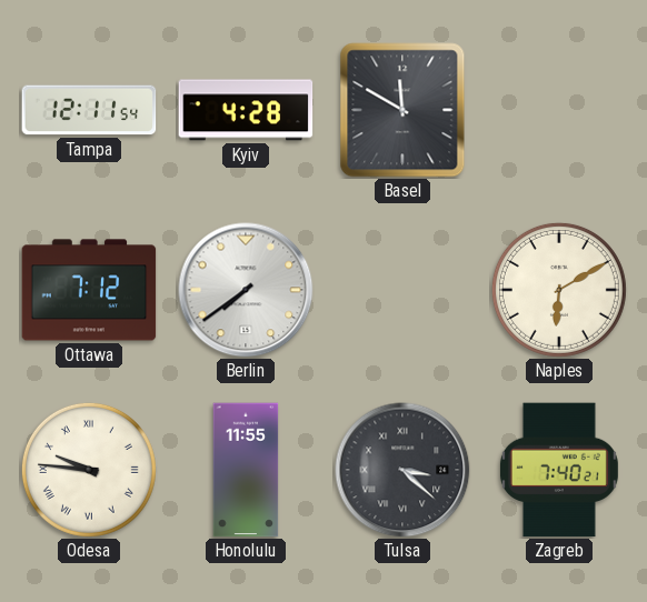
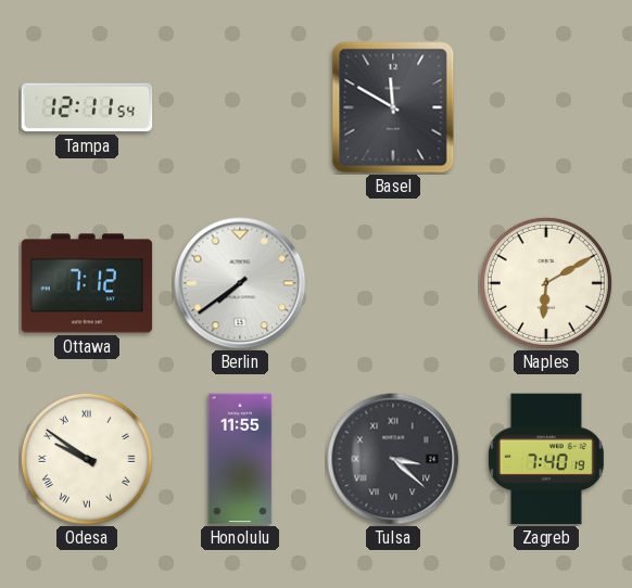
Kyiv: 4:28 -> none
Odesa: 9:46 -> 9:51
Zagreb: 7:40:21 -> 7:40:19
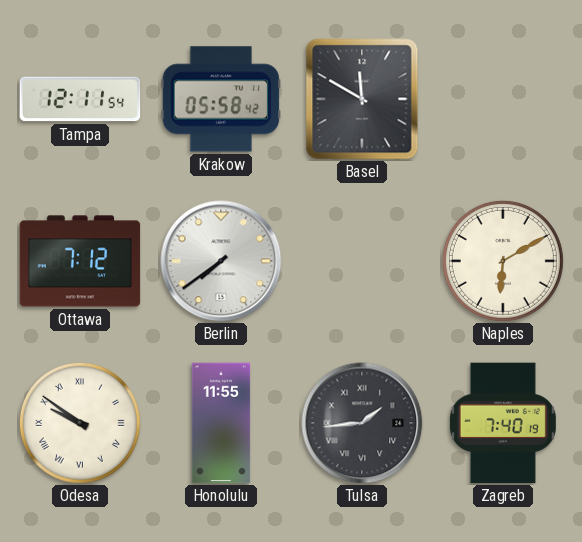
Krakow: none -> 05:58
Tulsa: 3:22 -> 1:44
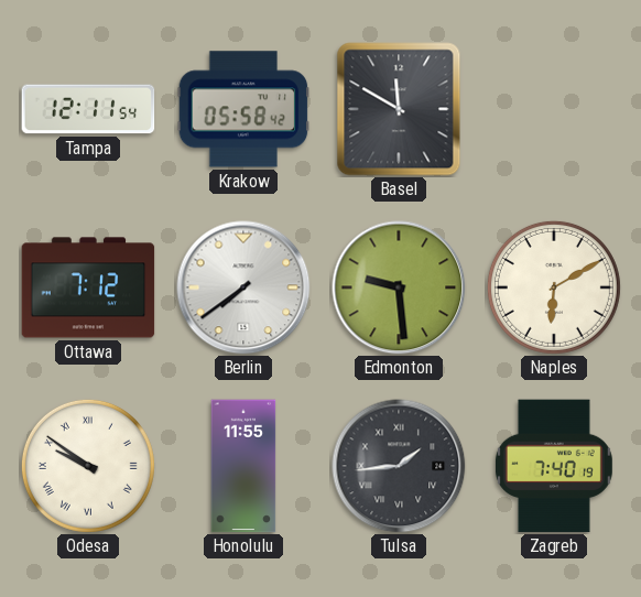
Edmonton: none -> 9:29
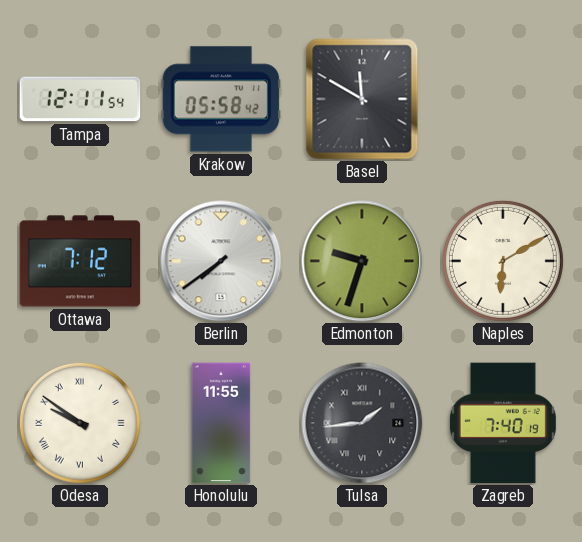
Edmonton: 9:29 -> 9:33
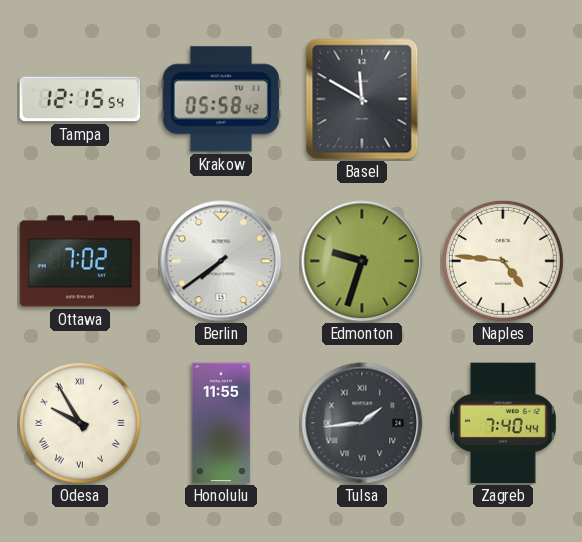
Tampa: 12:11 -> 12:15
Ottawa: 7:12 -> 7:02
Naples: 6:10 -> 4:46
Odesa: 9:51 -> 9:55
Zagreb: 7:40:19 -> 7:40:44
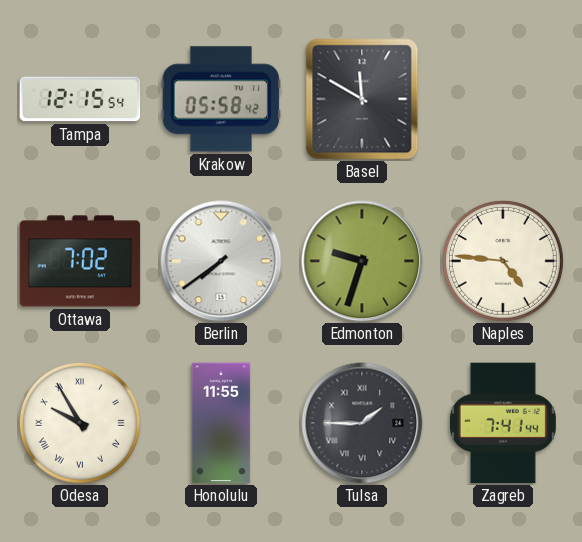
Tulsa: 1:44 -> 1:45
Zagreb: 7:40 -> 7:41
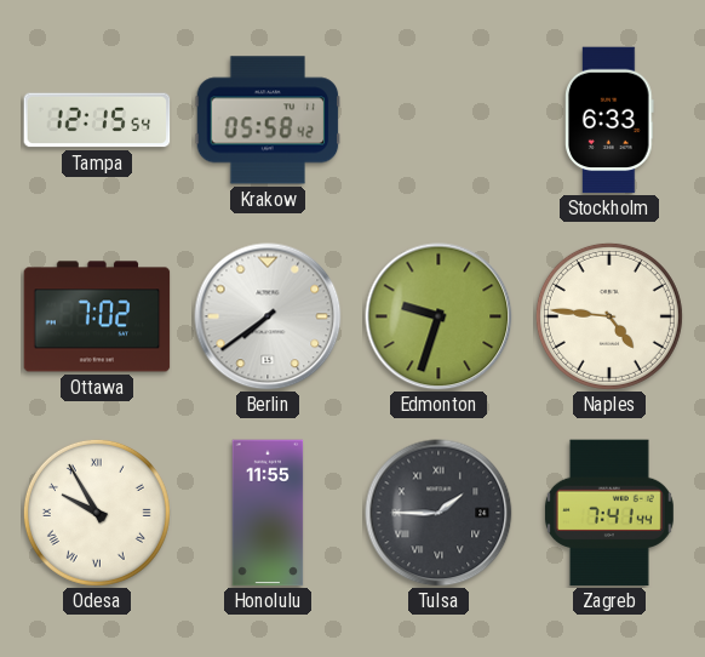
Basel: 11:50 -> none
Stockholm: none -> 6:33
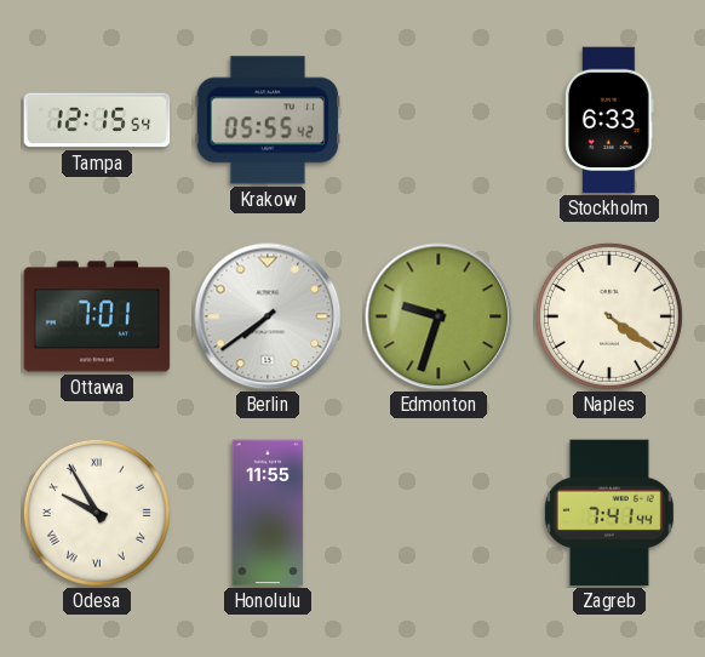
Krakow: 05:58 -> 05:55
Ottawa: 7:02 -> 7:01
Naples: 4:46 -> 4:21
Tulsa: 1:45 -> none
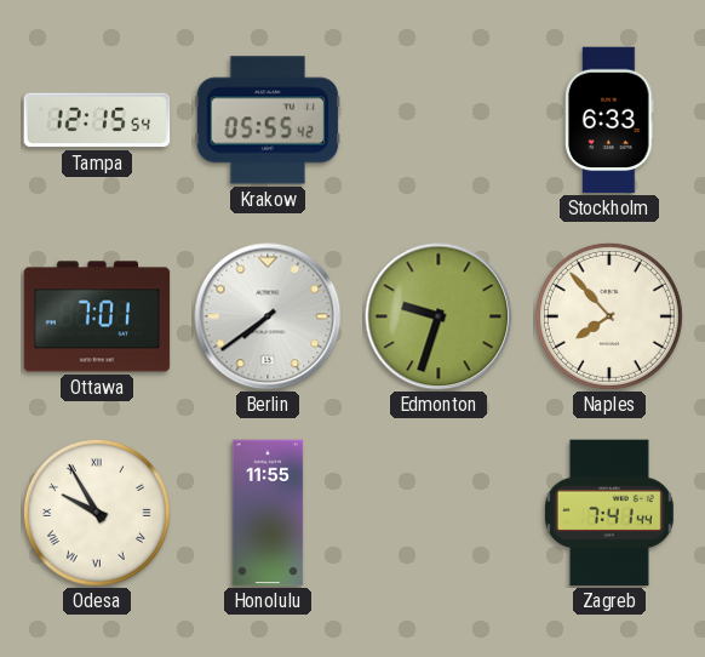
Naples: 4:21 -> 7:53
